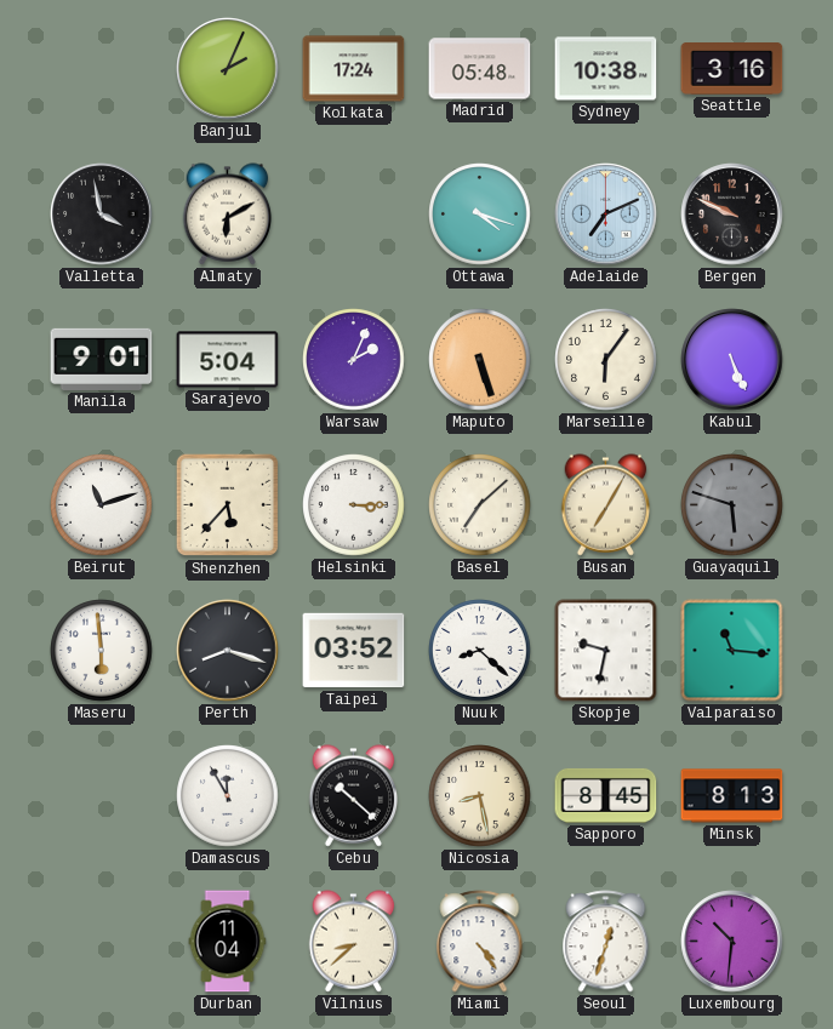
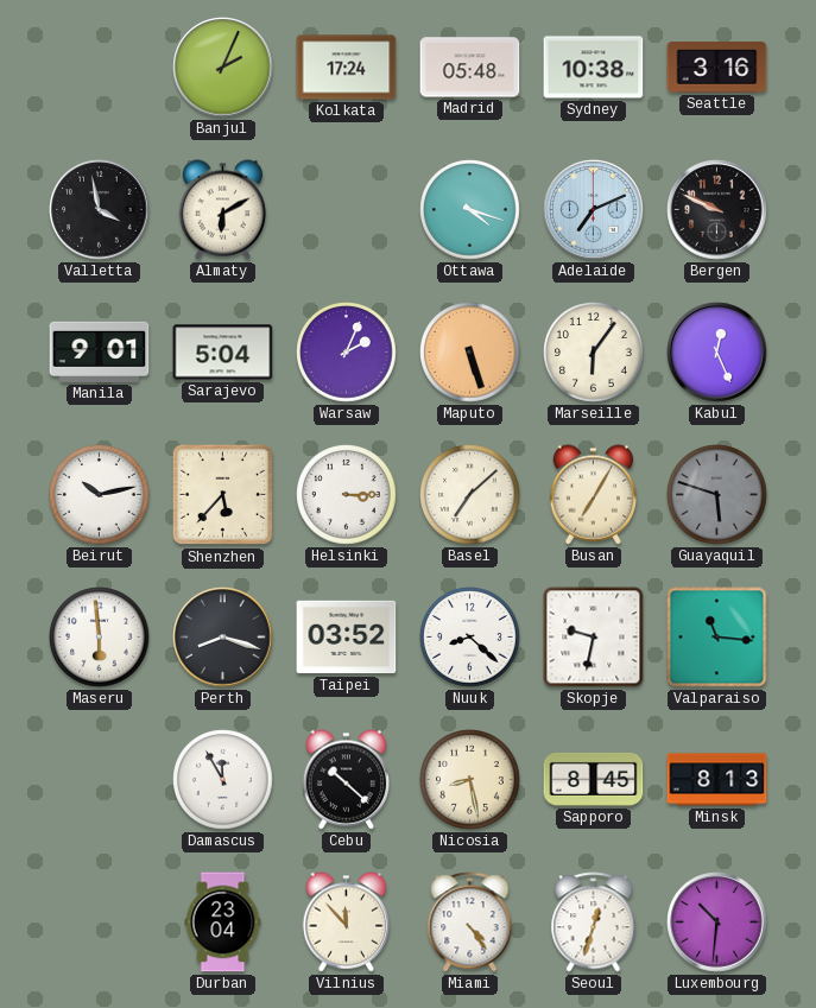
Kabul: 5:26 -> 12:26
Beirut: 11:12 -> 10:13
Durban: 11:04 -> 23:04
Vilnius: 8:38 -> 11:53
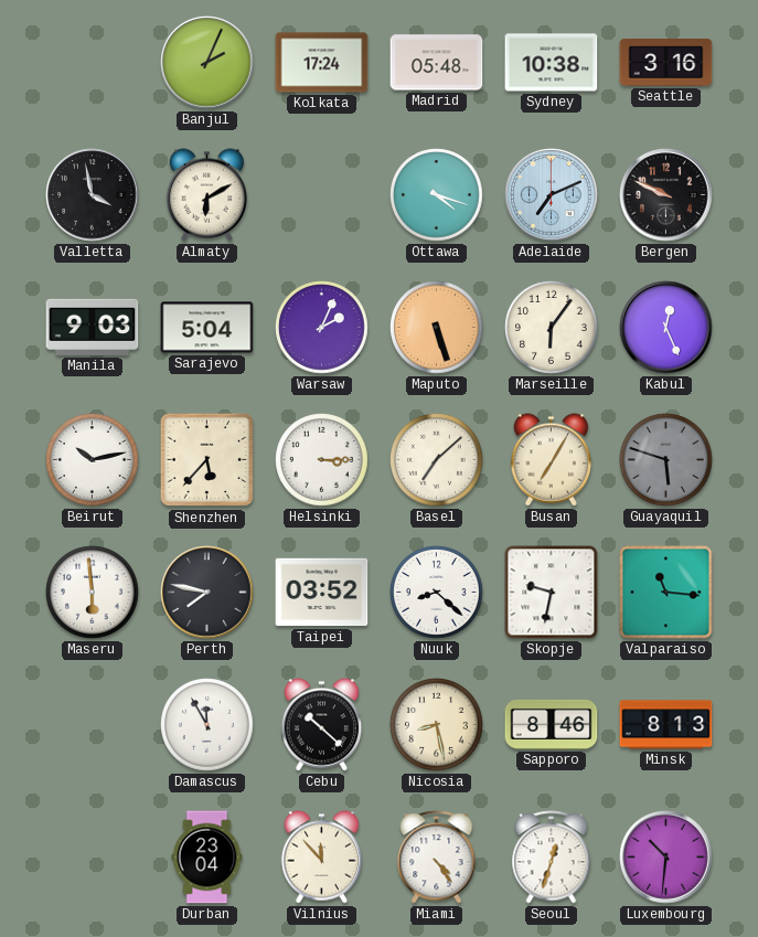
Manila: 9:01 -> 9:03
Perth: 8:18 -> 7:47
Sapporo: 8:45 -> 8:46
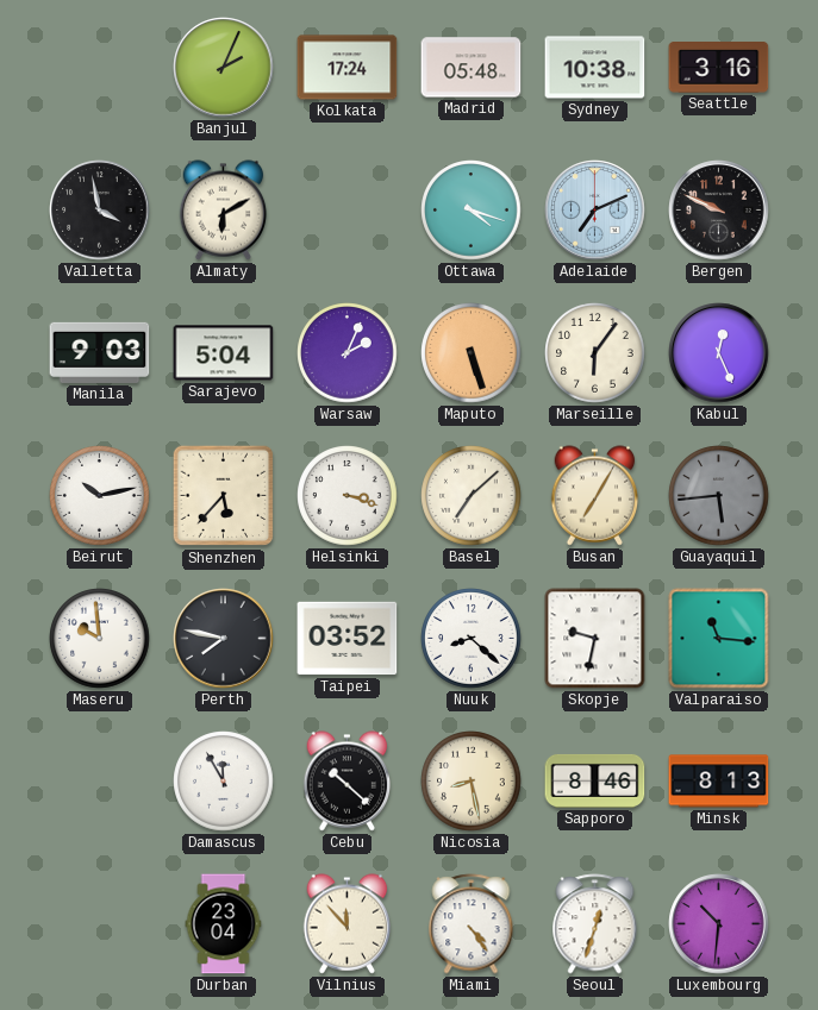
Helsinki: 3:15 -> 3:18
Guayaquil: 5:48 -> 5:44
Maseru: 5:59 -> 9:59
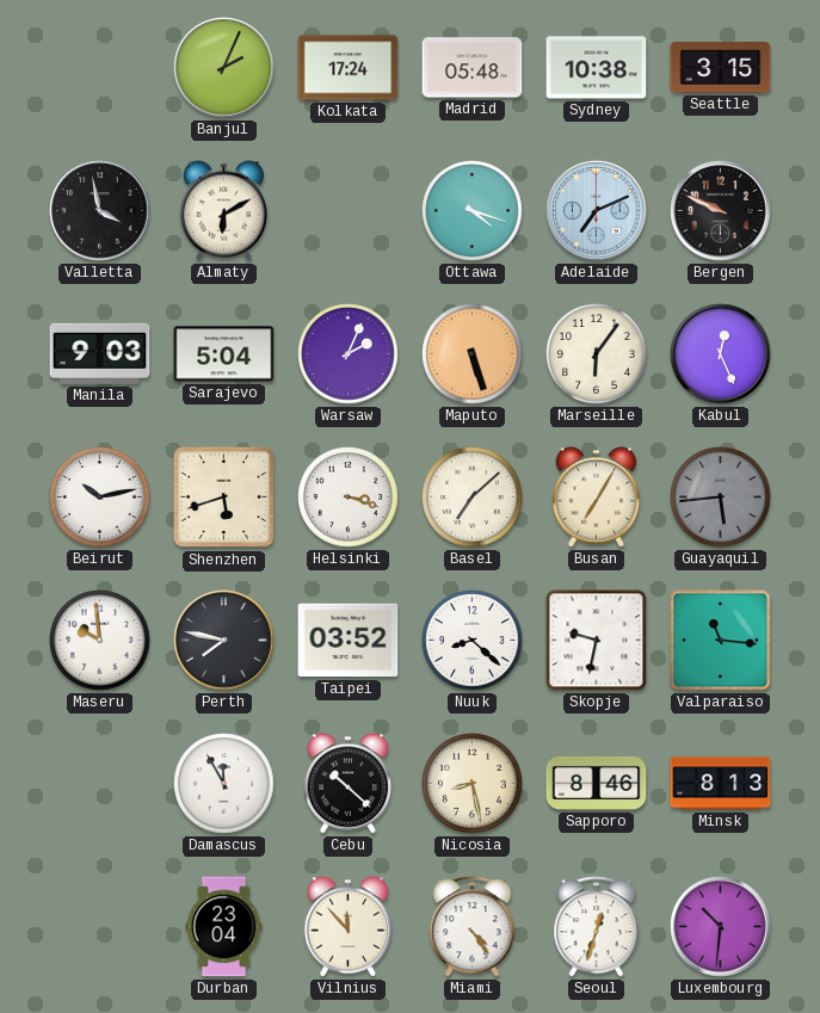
Seattle: 3:16 -> 3:15
Shenzhen: 5:37 -> 5:42
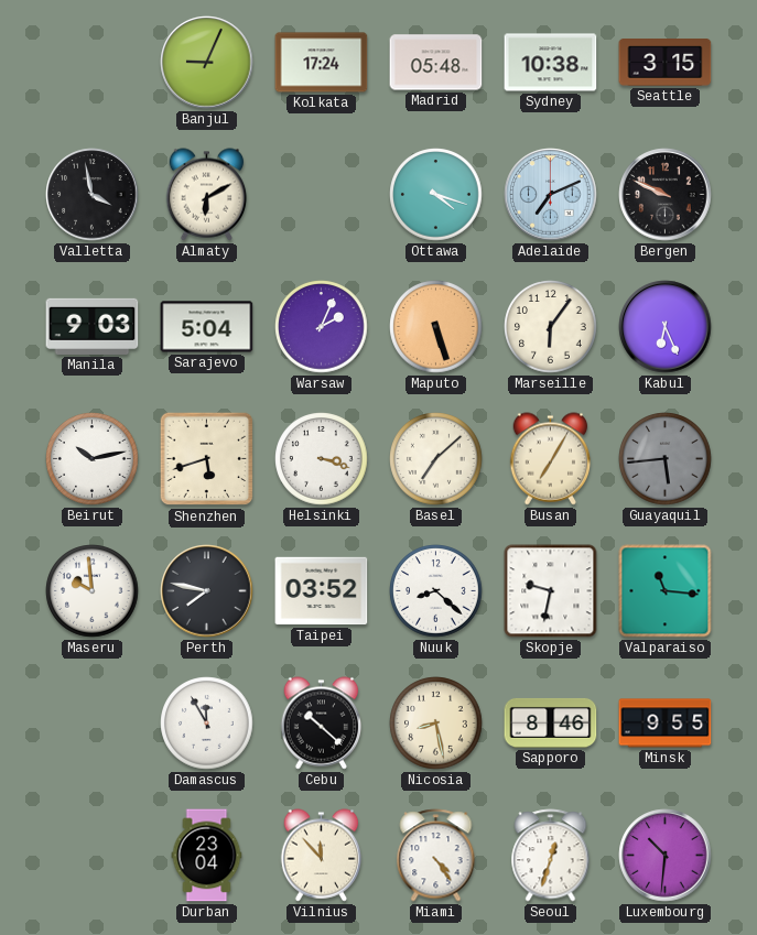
Banjul: 2:04 -> 9:04
Kabul: 12:26 -> 6:26
Minsk: 8:13 -> 9:55
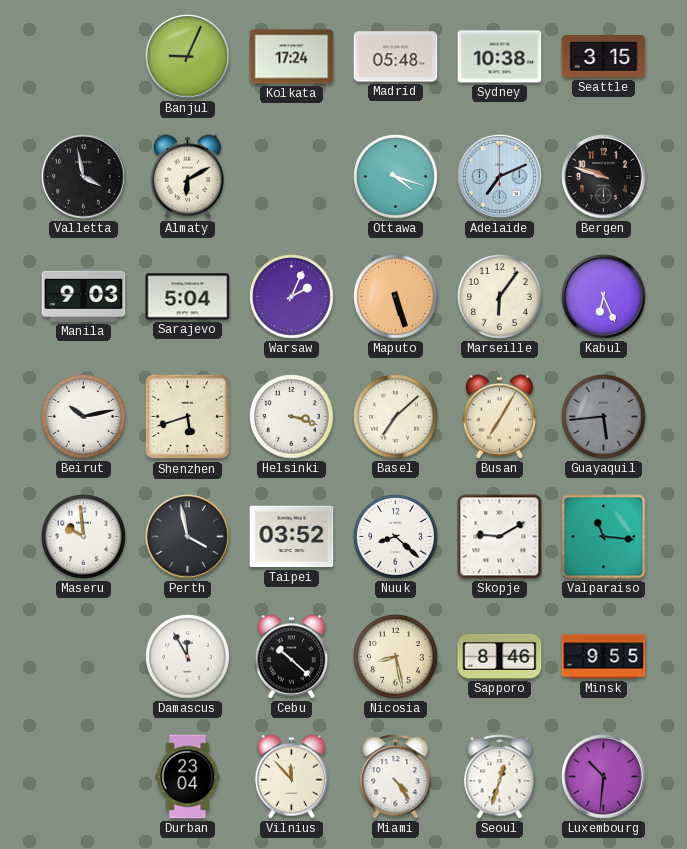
Bergen: 9:49 -> 9:48
Perth: 7:47 -> 3:58
Skopje: 9:32 -> 9:10
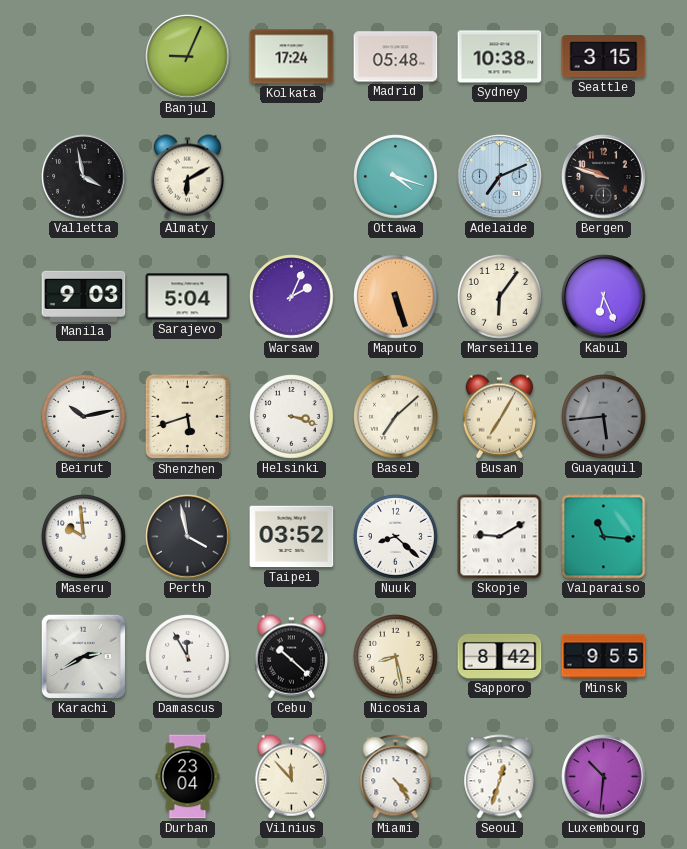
Karachi: none -> 2:40
Sapporo: 8:46 -> 8:42
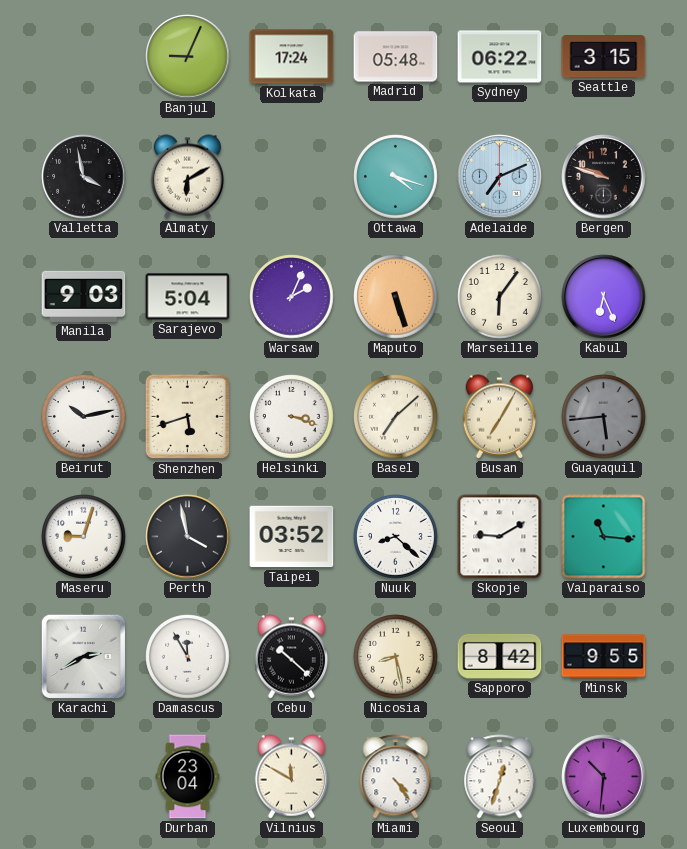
Sydney: 10:38 -> 06:22
Maseru: 9:59 -> 9:03
Vilnius: 11:53 -> 11:50
